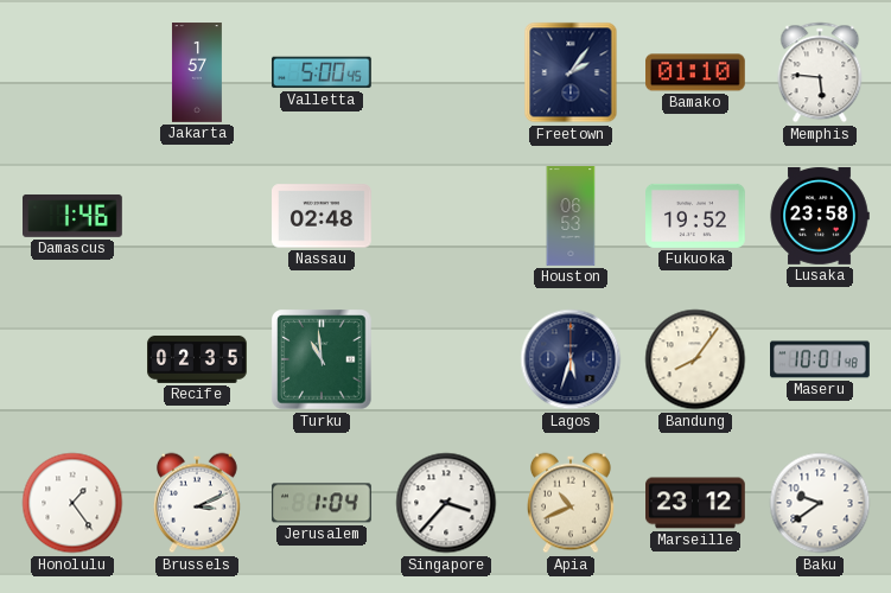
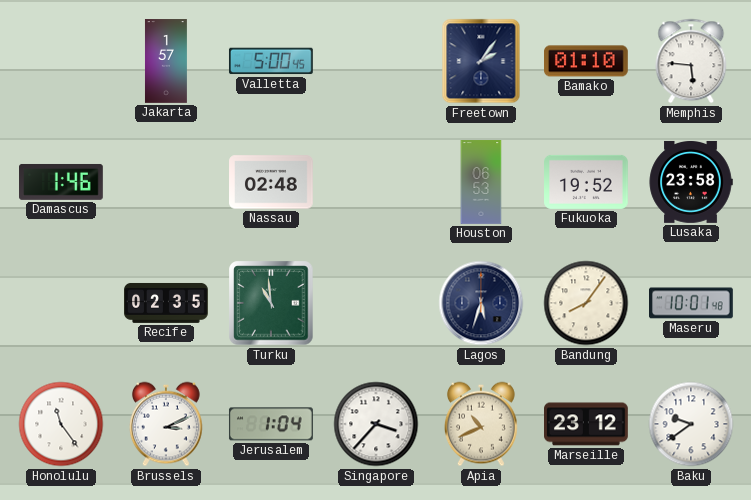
Honolulu: 1:24 -> 11:24
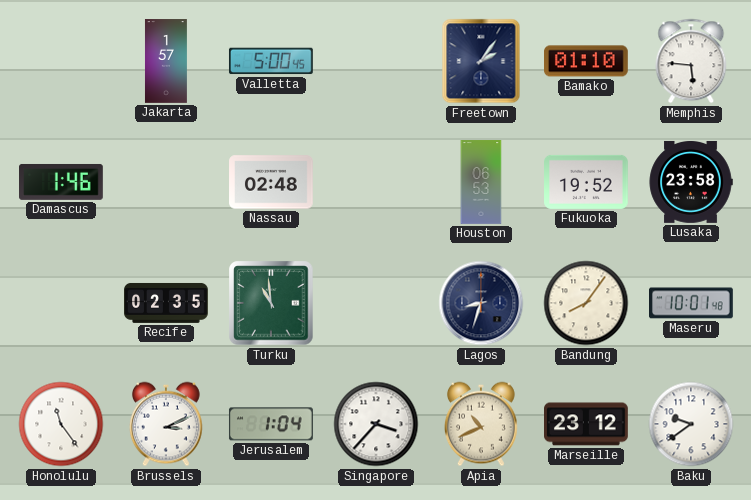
Lagos: 5:33 -> 8:33
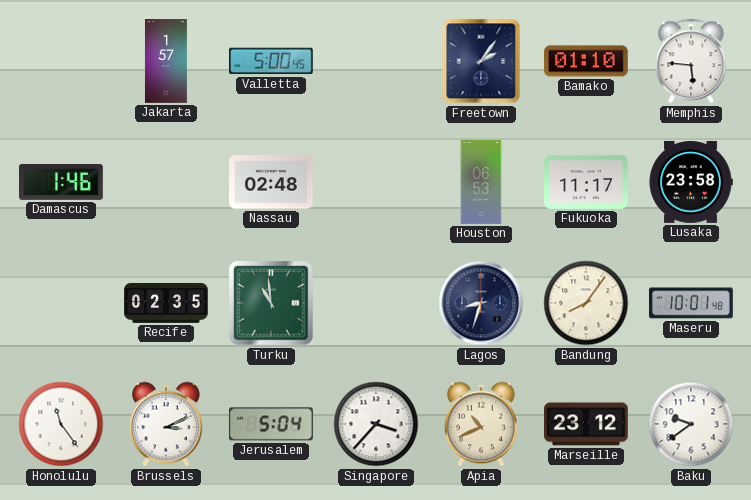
Fukuoka: 19:52 -> 11:17
Jerusalem: 1:04 -> 5:04
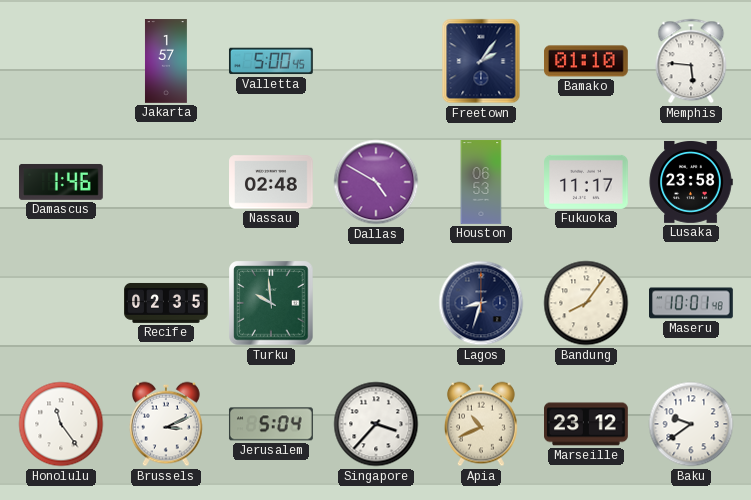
Dallas: none -> 4:50
Turku: 10:59 -> 9:59
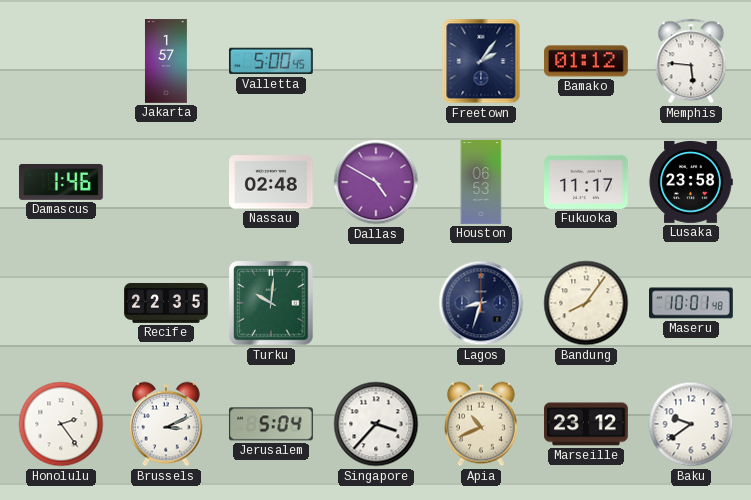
Bamako: 01:10 -> 01:12
Recife: 02:35 -> 22:35
Turku: 9:59 -> 10:01
Honolulu: 11:24 -> 2:24
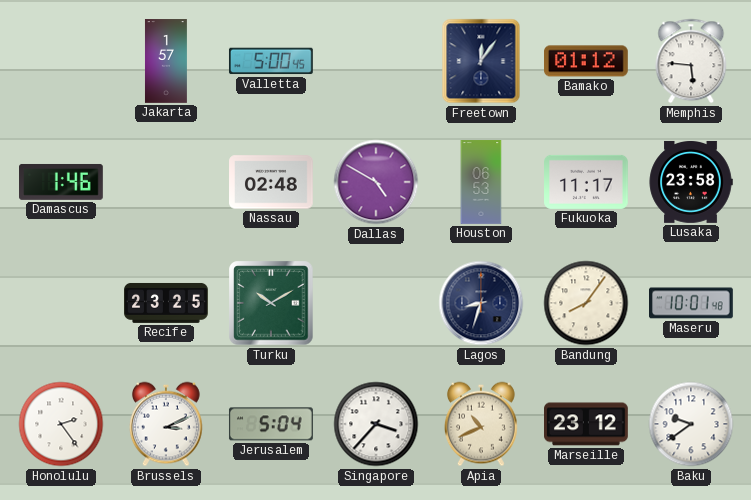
Freetown: 2:06 -> 12:06
Recife: 22:35 -> 23:25
Turku: 10:01 -> 10:10
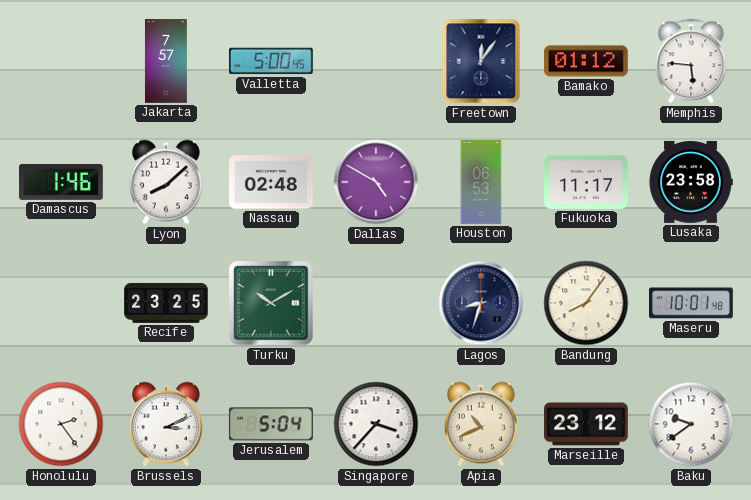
Jakarta: 1:57 -> 7:57
Lyon: none -> 8:08
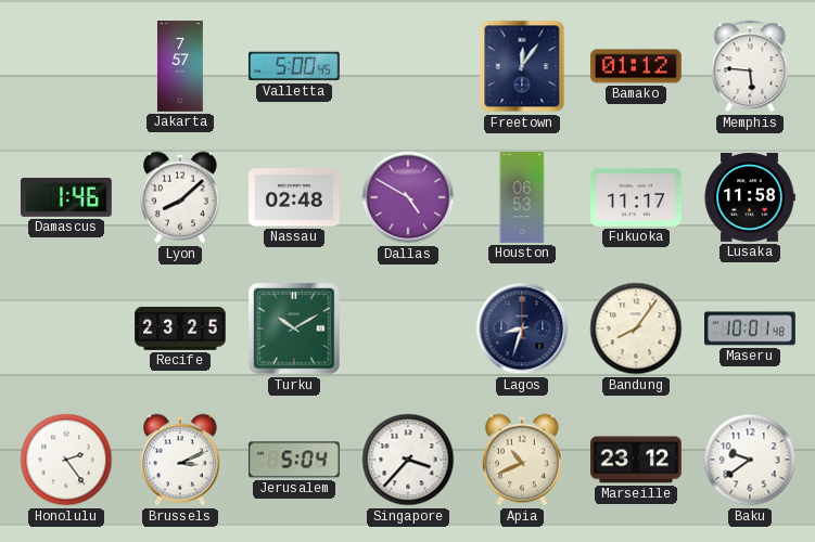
Lusaka: 23:58 -> 11:58
